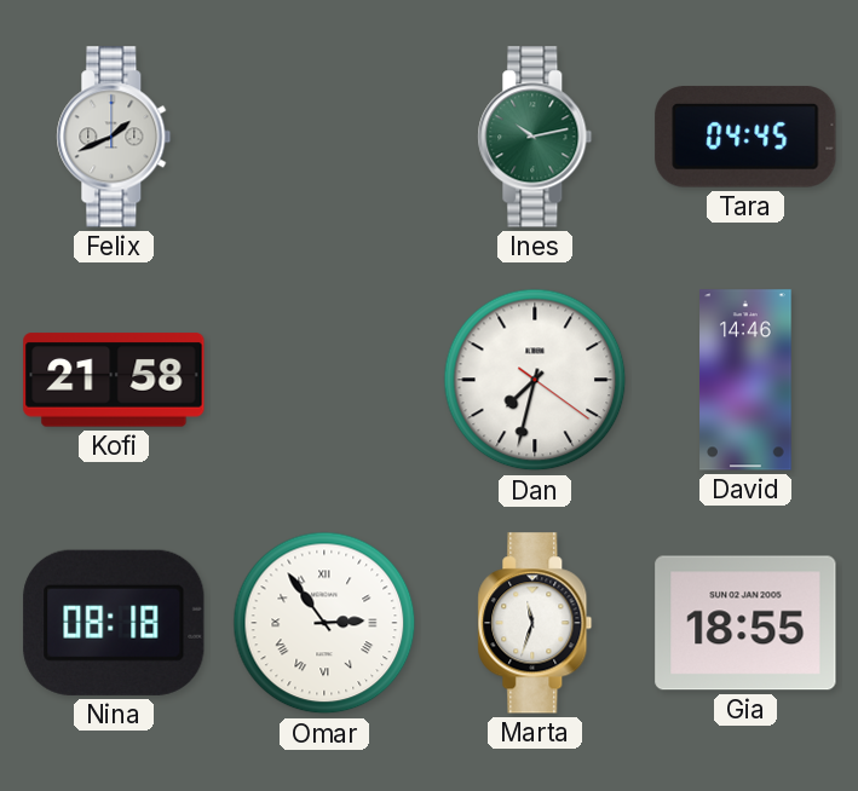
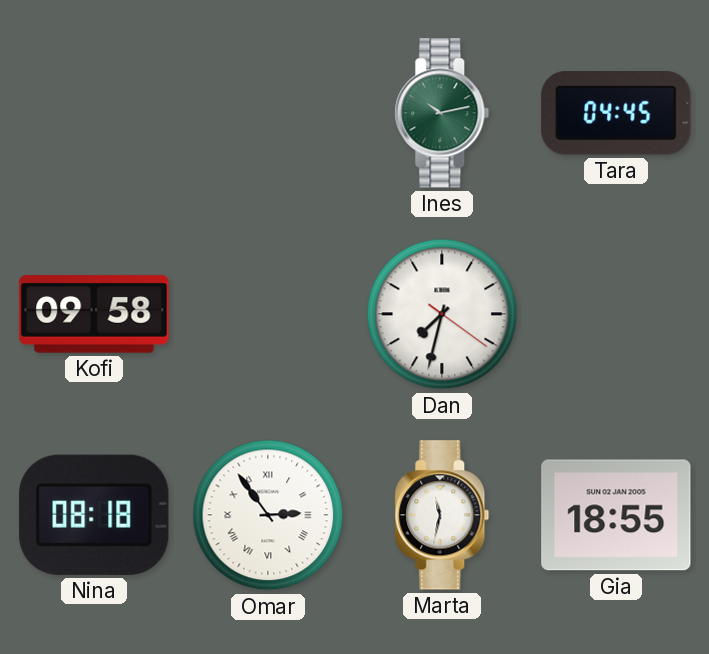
Felix: 1:41 -> none
Kofi: 21:58 -> 09:58
David: 14:46 -> none
Marta: 11:33 -> 11:32
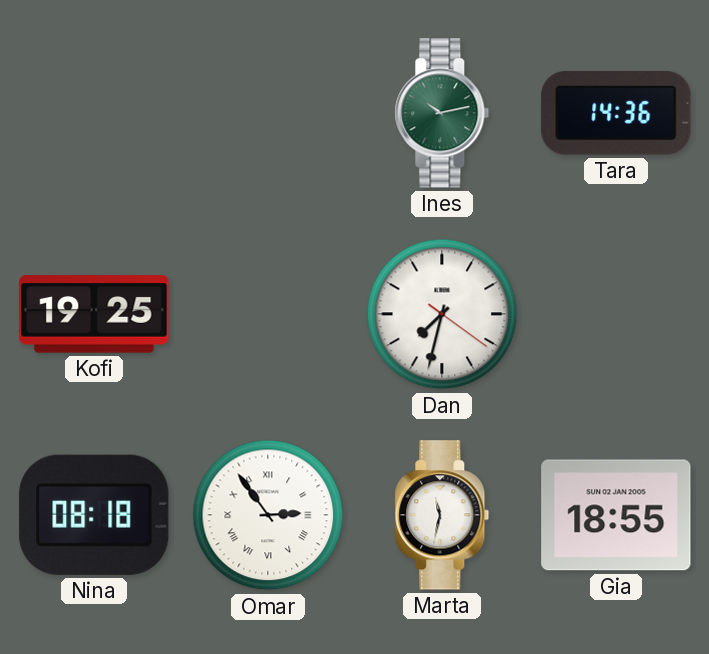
Tara: 04:45 -> 14:36
Kofi: 09:58 -> 19:25
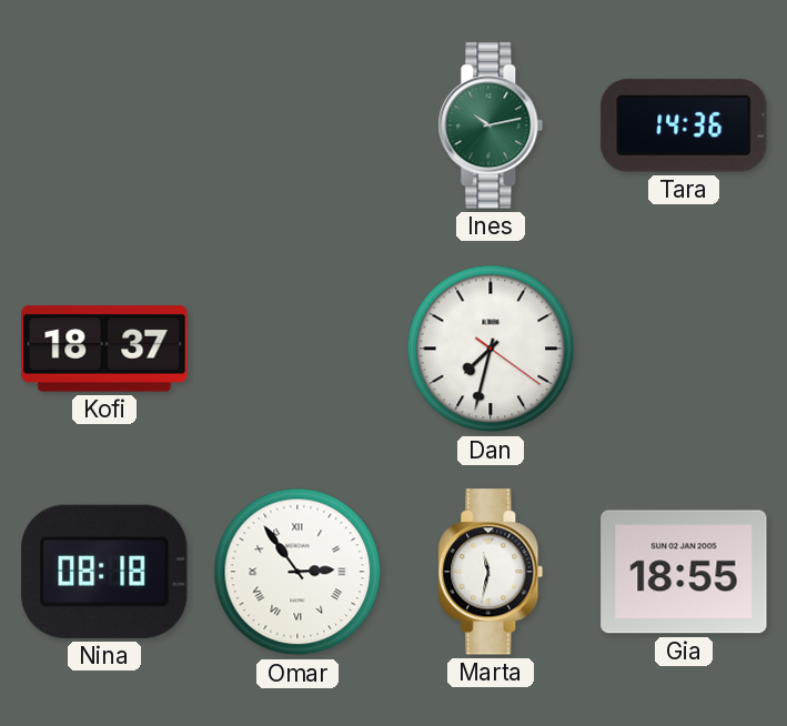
Kofi: 19:25 -> 18:37
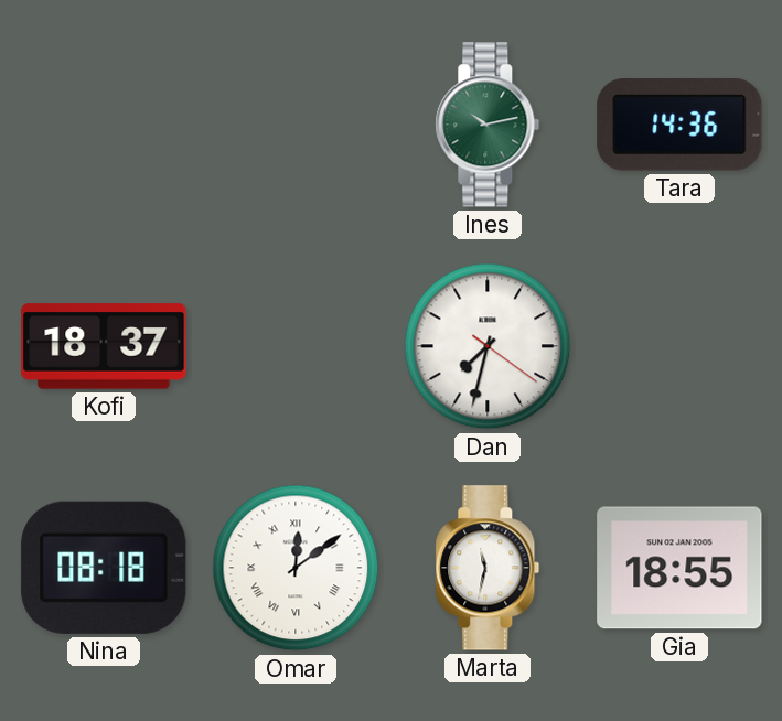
Omar: 2:54 -> 12:09
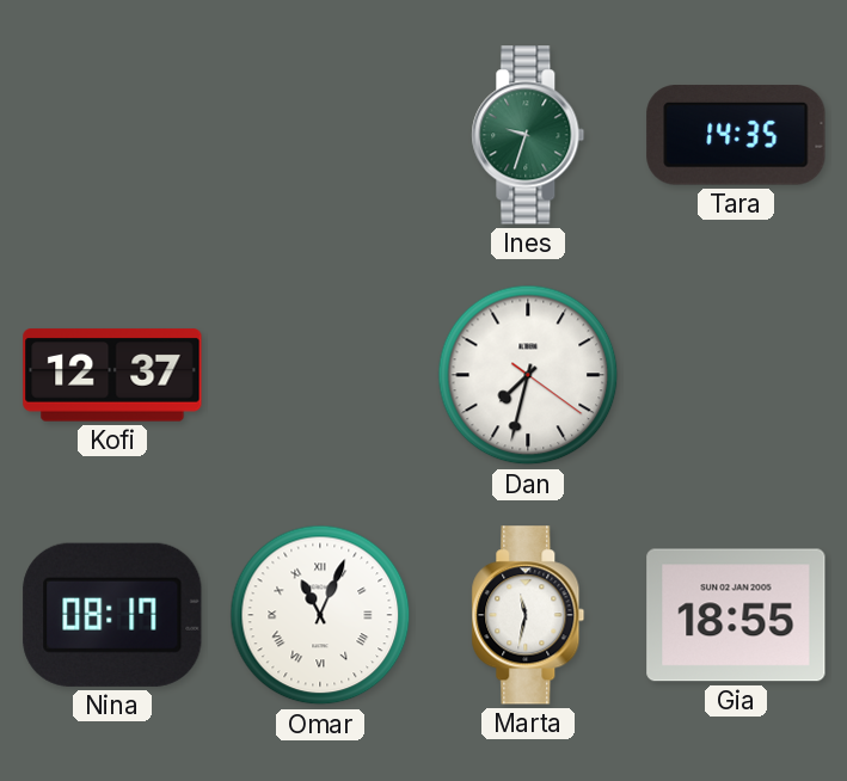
Ines: 10:13 -> 9:33
Tara: 14:36 -> 14:35
Kofi: 18:37 -> 12:37
Nina: 08:18 -> 08:17
Omar: 12:09 -> 11:04
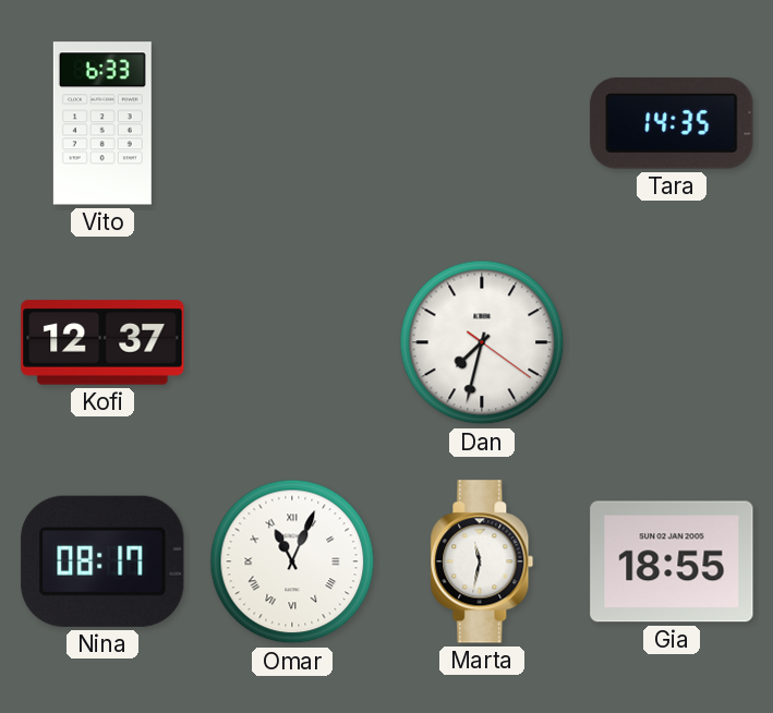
Vito: none -> 6:33
Ines: 9:33 -> none
